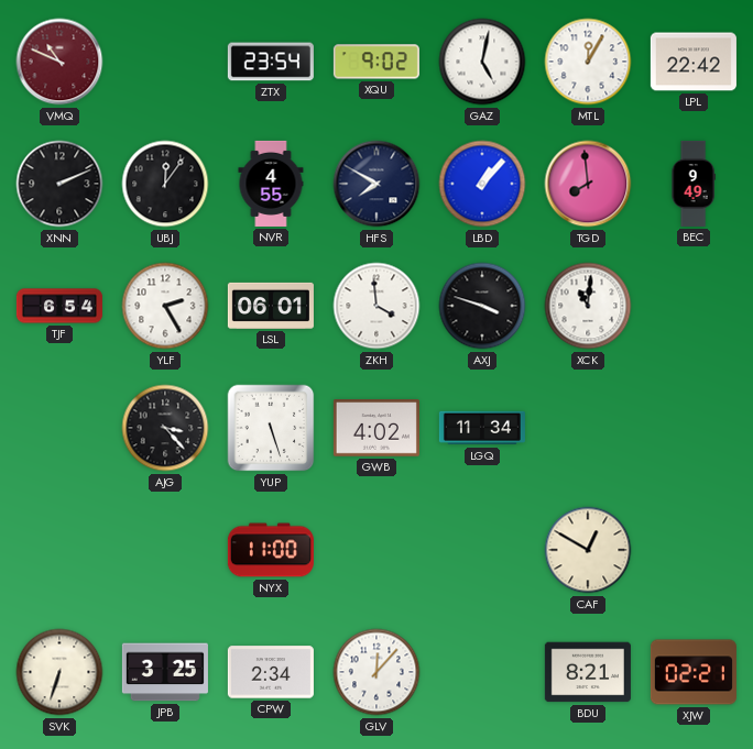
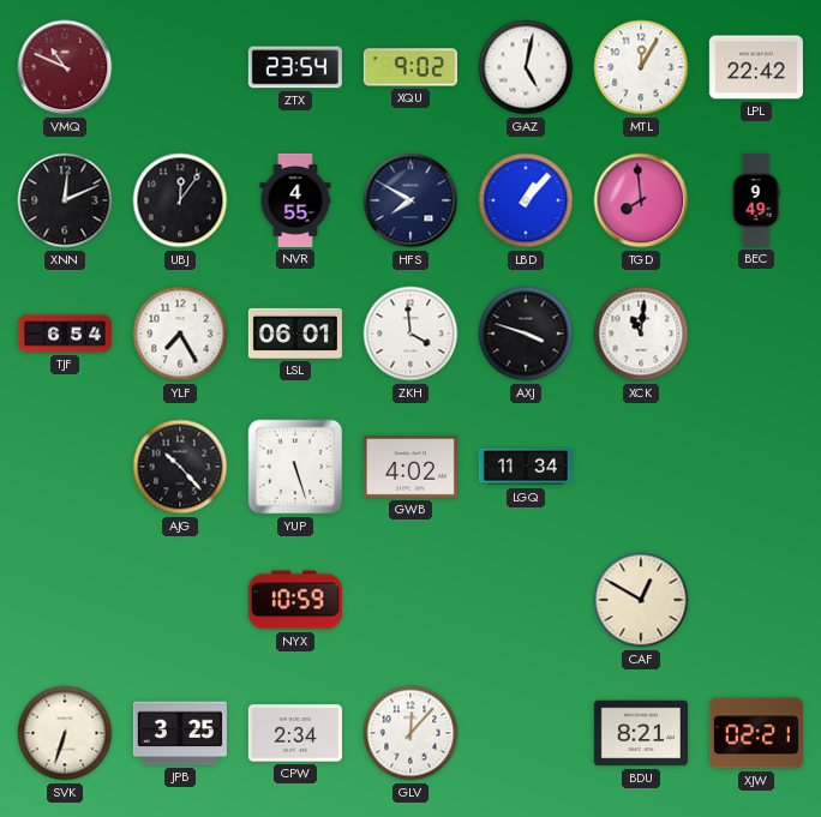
XNN: 2:11 -> 12:11
YLF: 2:25 -> 7:25
AJG: 3:23 -> 10:23
NYX: 11:00 -> 10:59
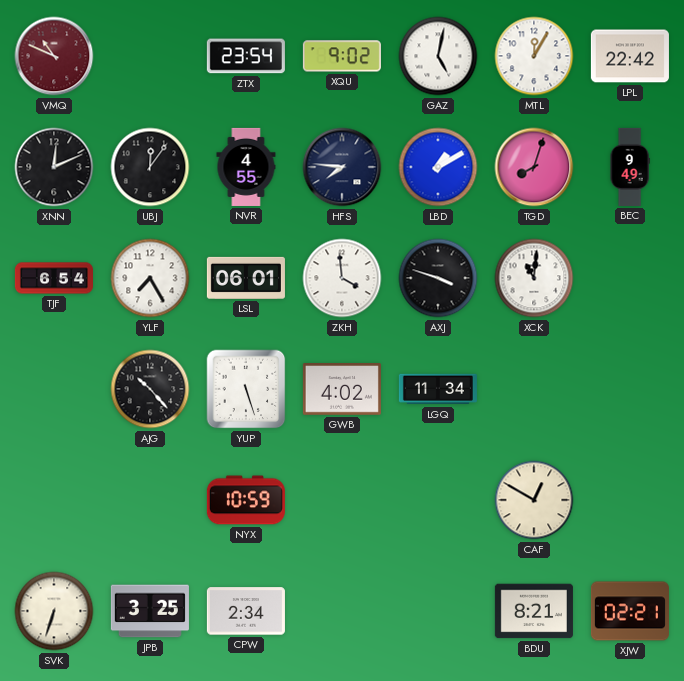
HFS: 7:50 -> 7:46
LBD: 1:07 -> 1:10
TGD: 7:59 -> 8:03
GLV: 12:07 -> none
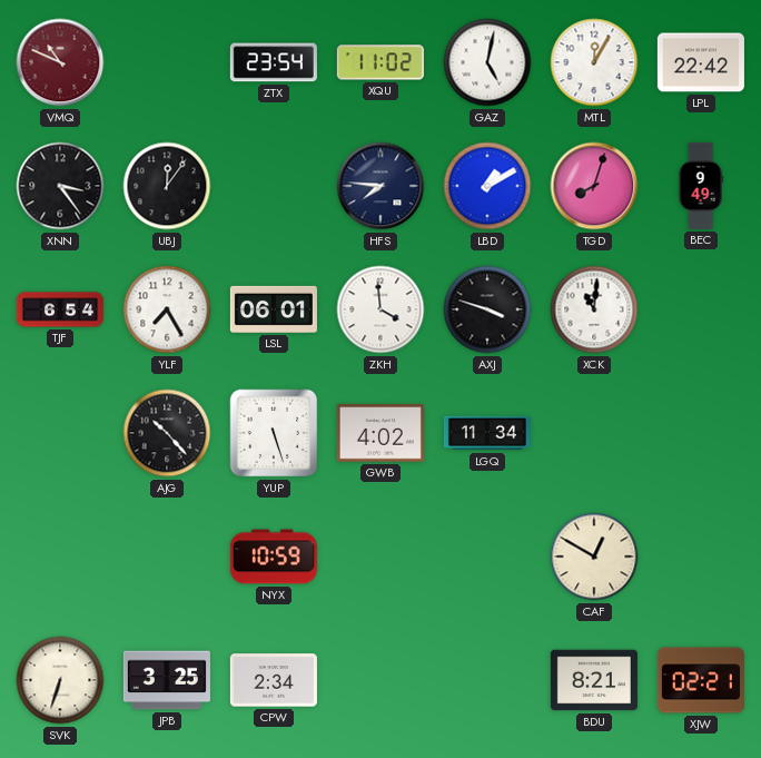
XQU: 9:02 -> 11:02
XNN: 12:11 -> 3:24
NVR: 4:55 -> none
